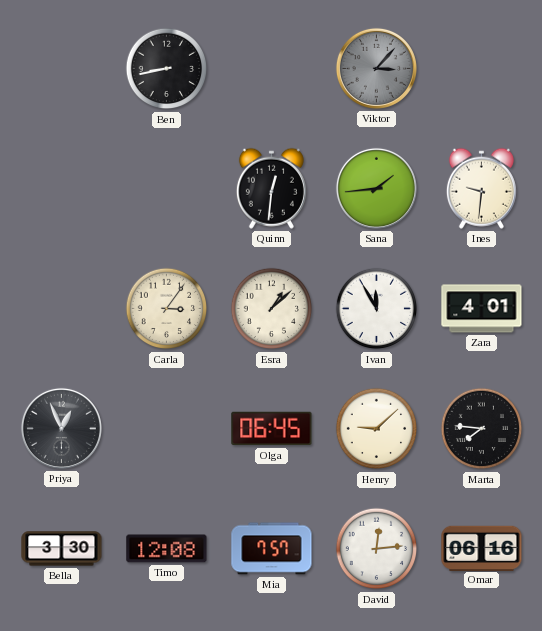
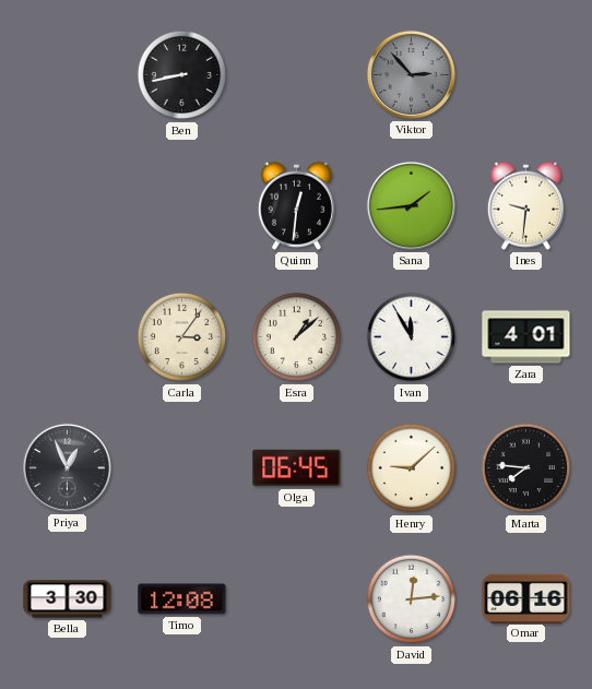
Viktor: 3:07 -> 2:53
Mia: 7:57 -> none
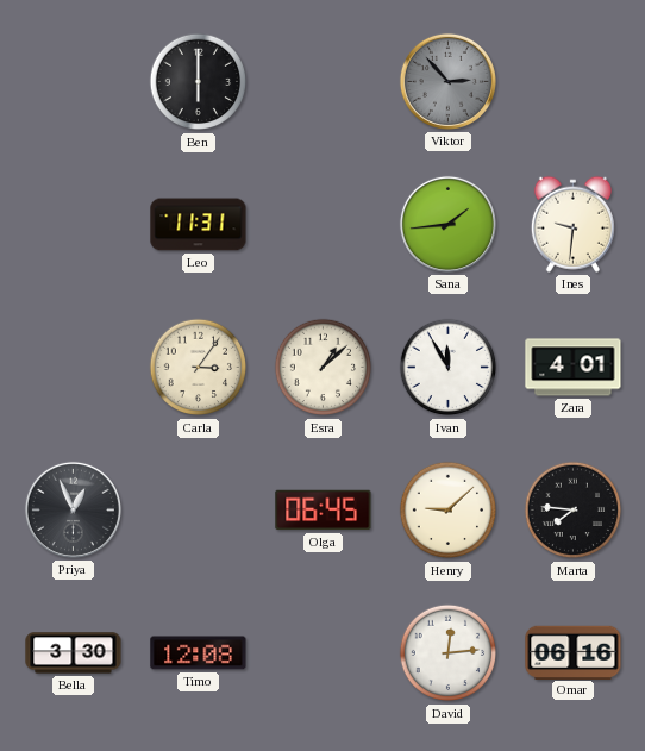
Ben: 8:43 -> 6:00
Leo: none -> 11:31
Quinn: 12:31 -> none
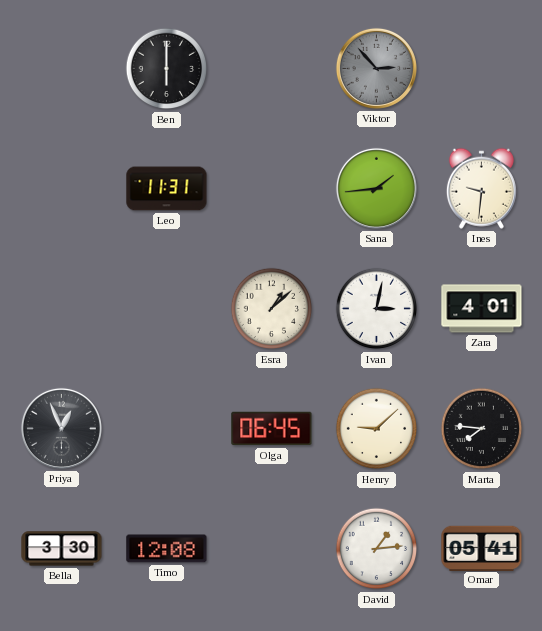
Carla: 3:06 -> none
Ivan: 11:55 -> 3:02
David: 12:14 -> 1:14
Omar: 06:16 -> 05:41
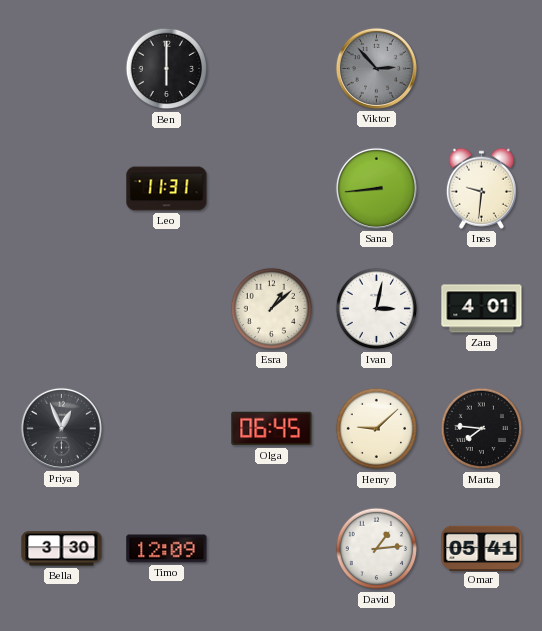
Sana: 1:44 -> 8:44
Timo: 12:08 -> 12:09
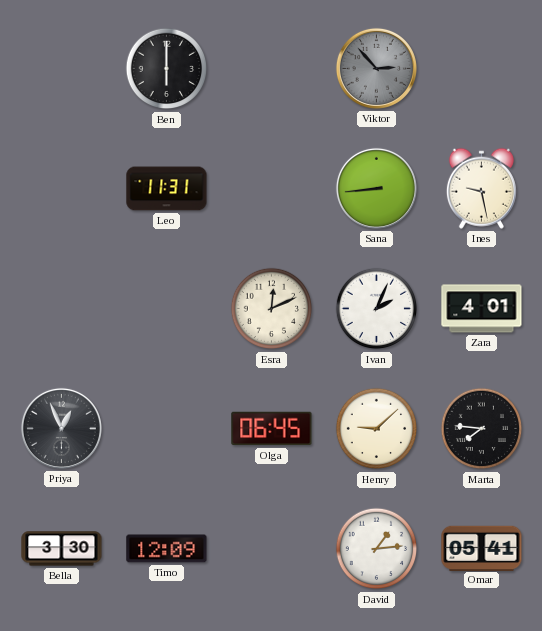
Ines: 9:31 -> 9:28
Esra: 1:08 -> 12:11
Ivan: 3:02 -> 2:04
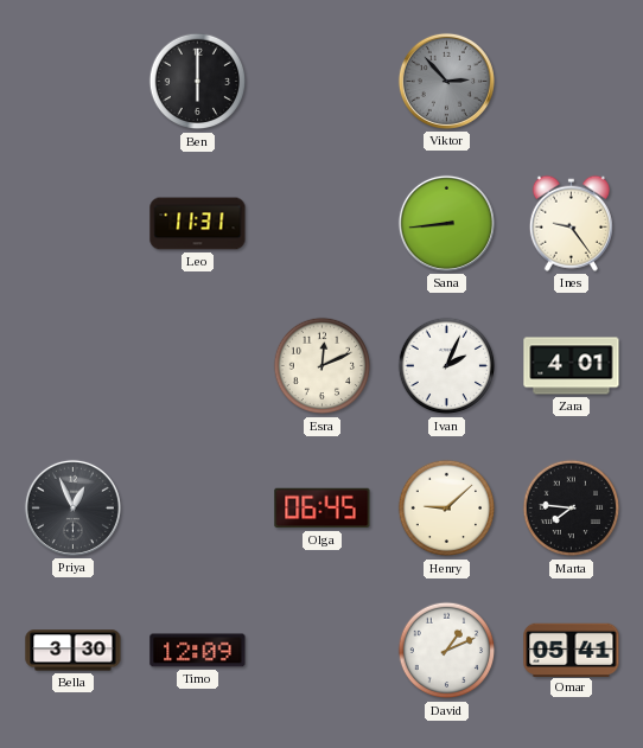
Ines: 9:28 -> 9:24
David: 1:14 -> 1:11
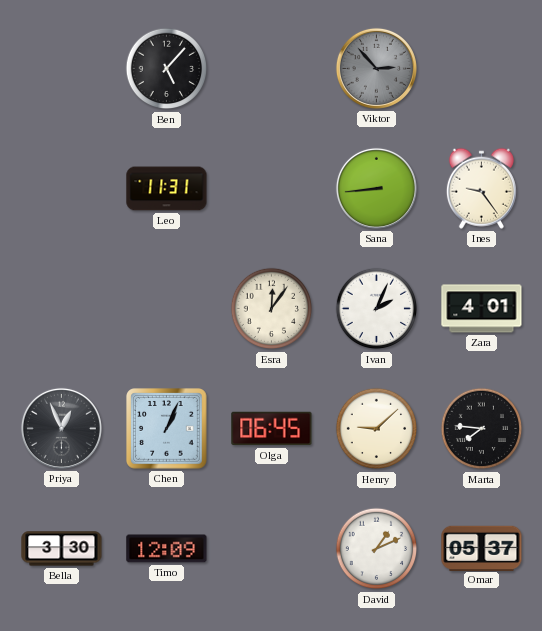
Ben: 6:00 -> 5:07
Esra: 12:11 -> 12:06
Chen: none -> 1:04
Omar: 05:41 -> 05:37
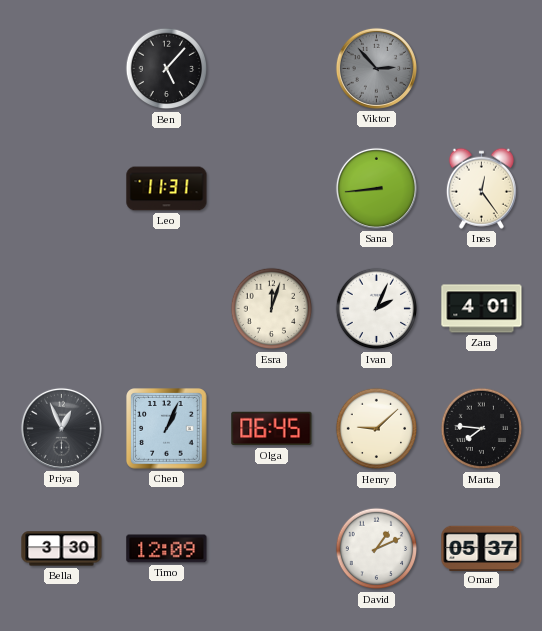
Ines: 9:24 -> 12:24
Esra: 12:06 -> 12:03
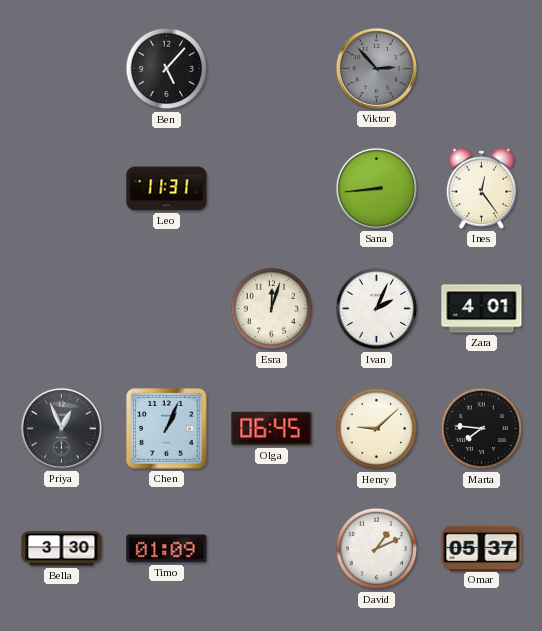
Timo: 12:09 -> 01:09
